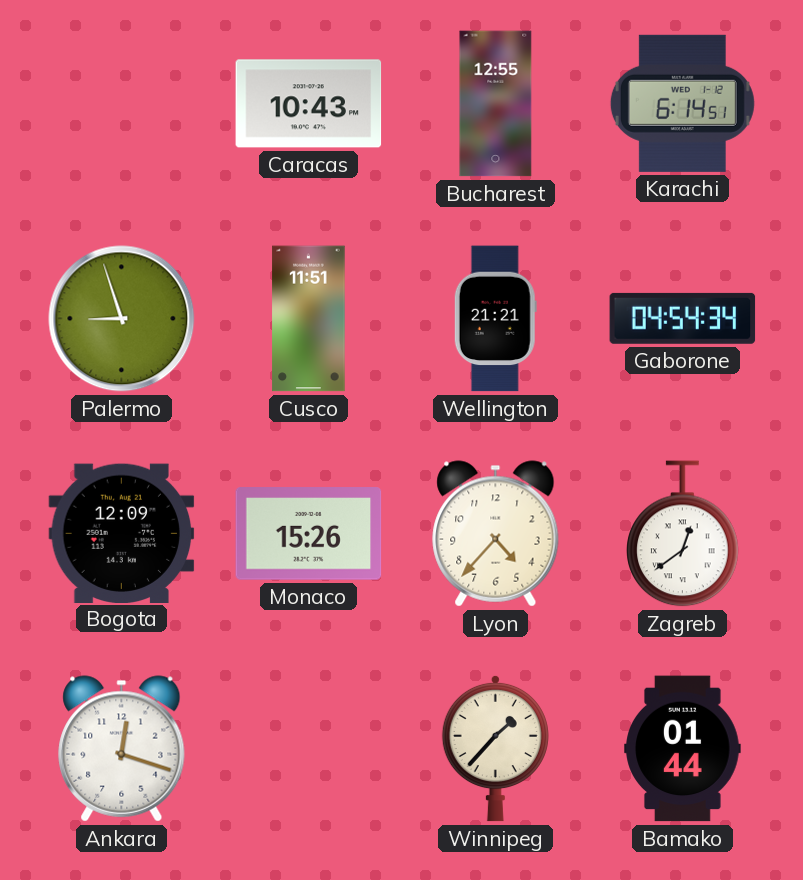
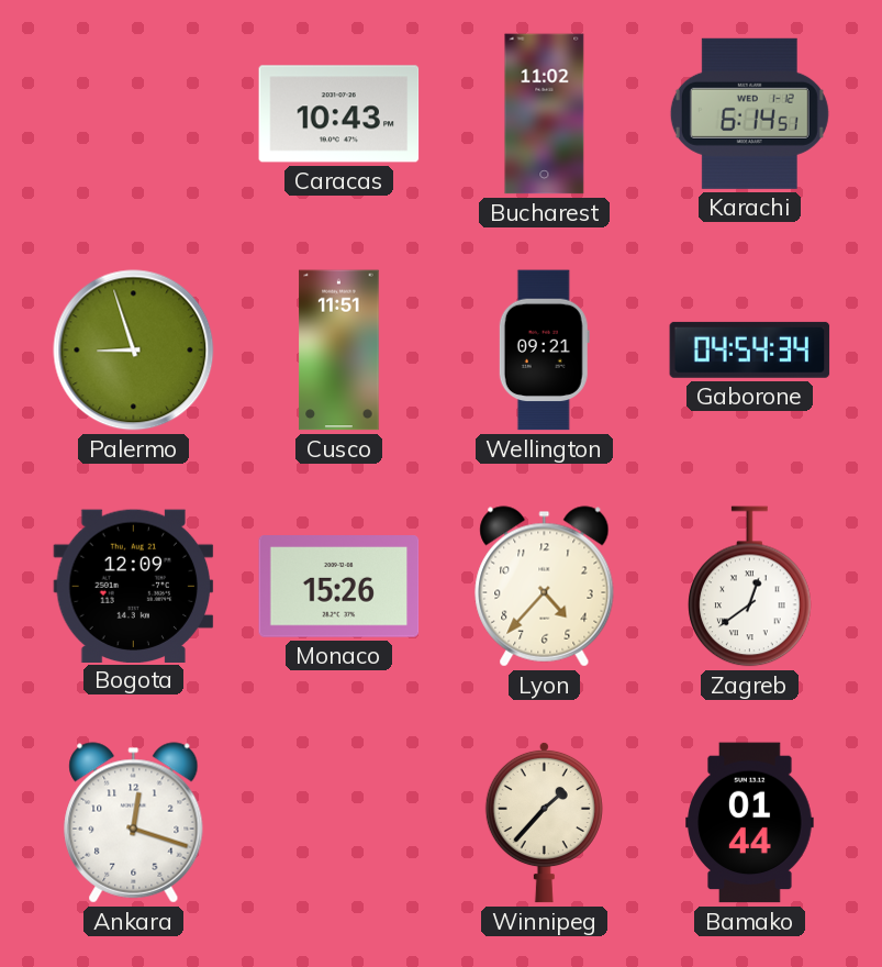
Bucharest: 12:55 -> 11:02
Wellington: 21:21 -> 09:21
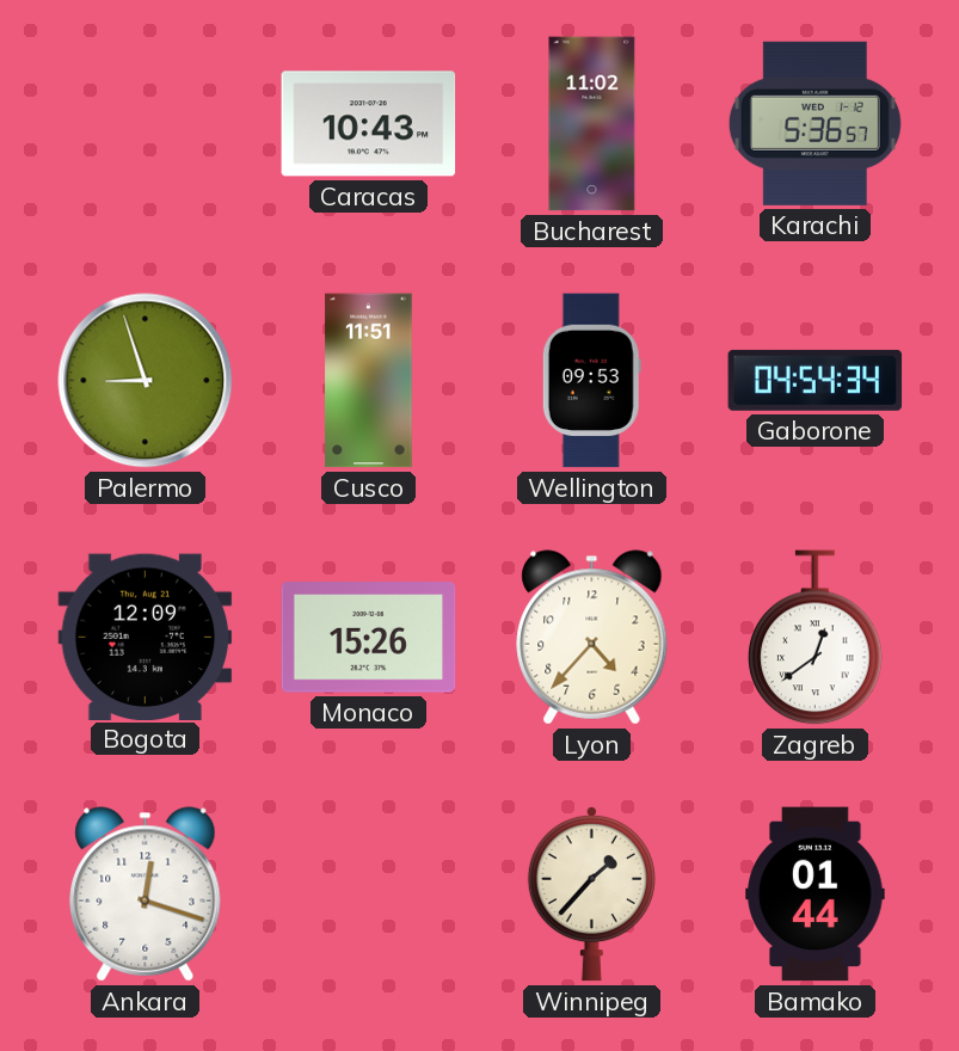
Karachi: 6:14 -> 5:36
Wellington: 09:21 -> 09:53
